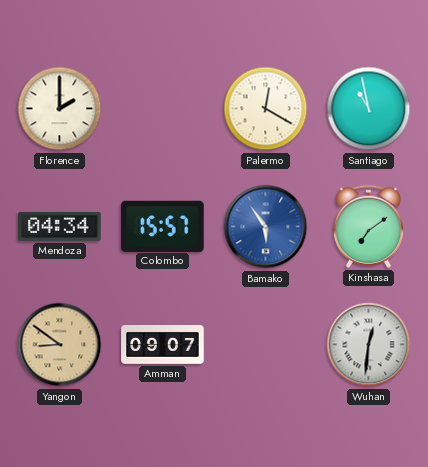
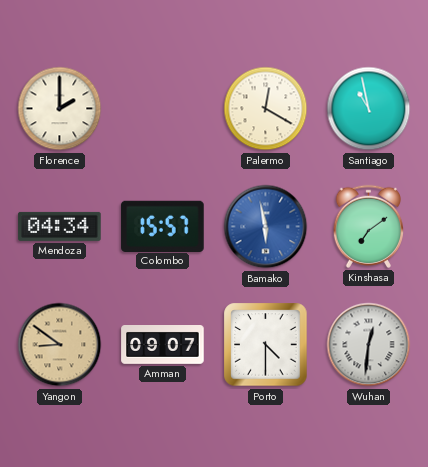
Bamako: 5:54 -> 5:58
Porto: none -> 4:30
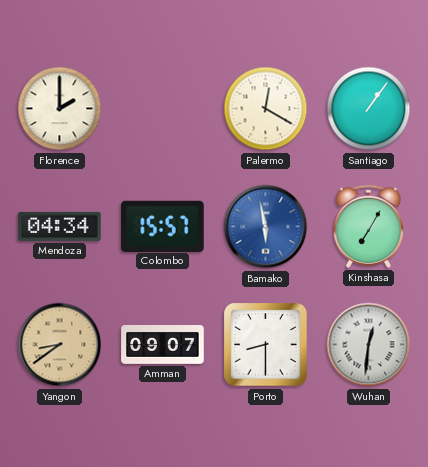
Santiago: 10:58 -> 1:06
Kinshasa: 7:09 -> 7:05
Yangon: 8:51 -> 8:39
Porto: 4:30 -> 8:30
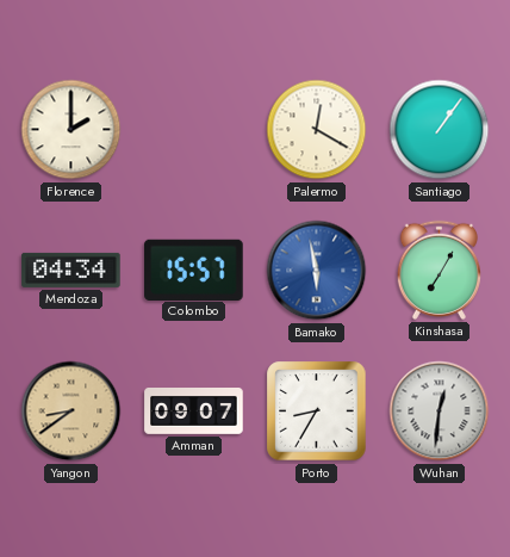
Porto: 8:30 -> 8:35
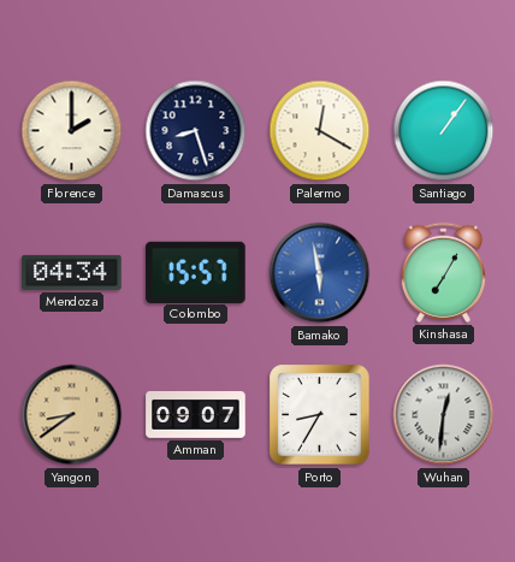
Damascus: none -> 8:27
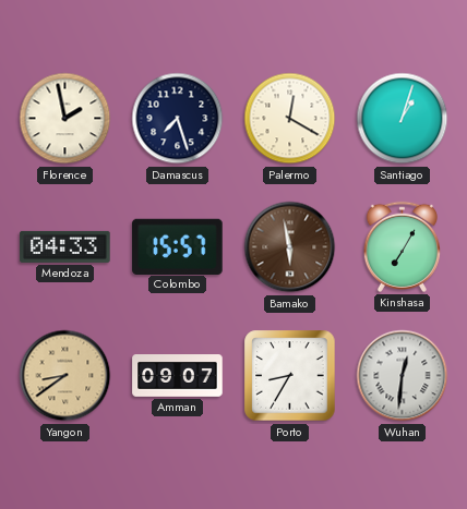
Florence: 2:00 -> 1:58
Damascus: 8:27 -> 7:27
Santiago: 1:06 -> 1:03
Mendoza: 04:34 -> 04:33
Bamako dial: blue -> brown
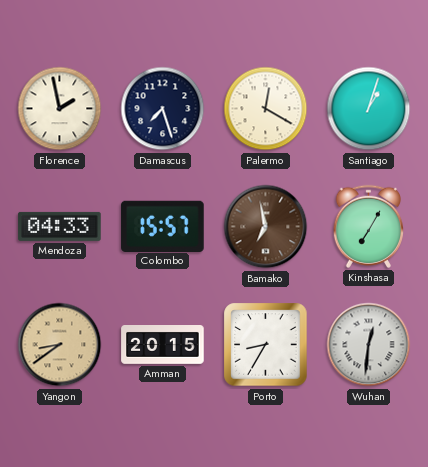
Bamako: 5:58 -> 6:58
Amman: 09:07 -> 20:15
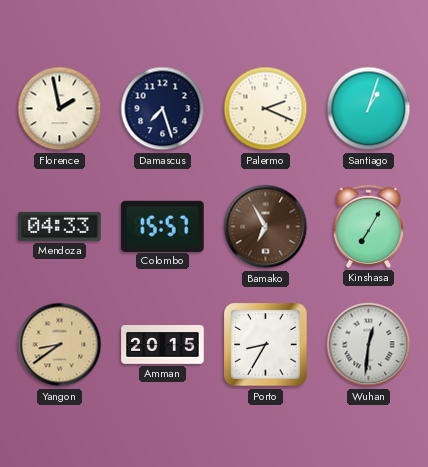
Palermo: 12:20 -> 2:19
Bamako: 6:58 -> 6:55
